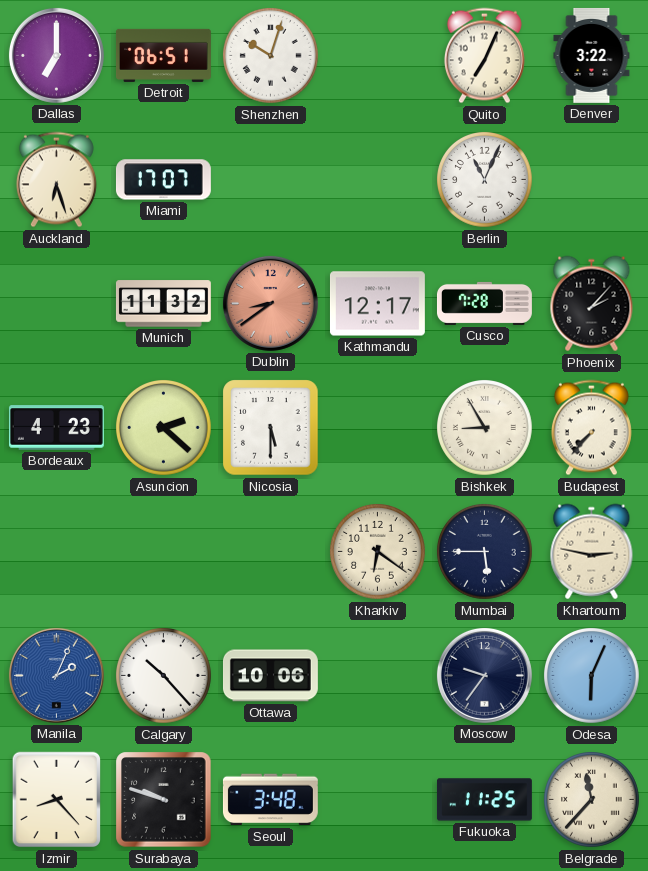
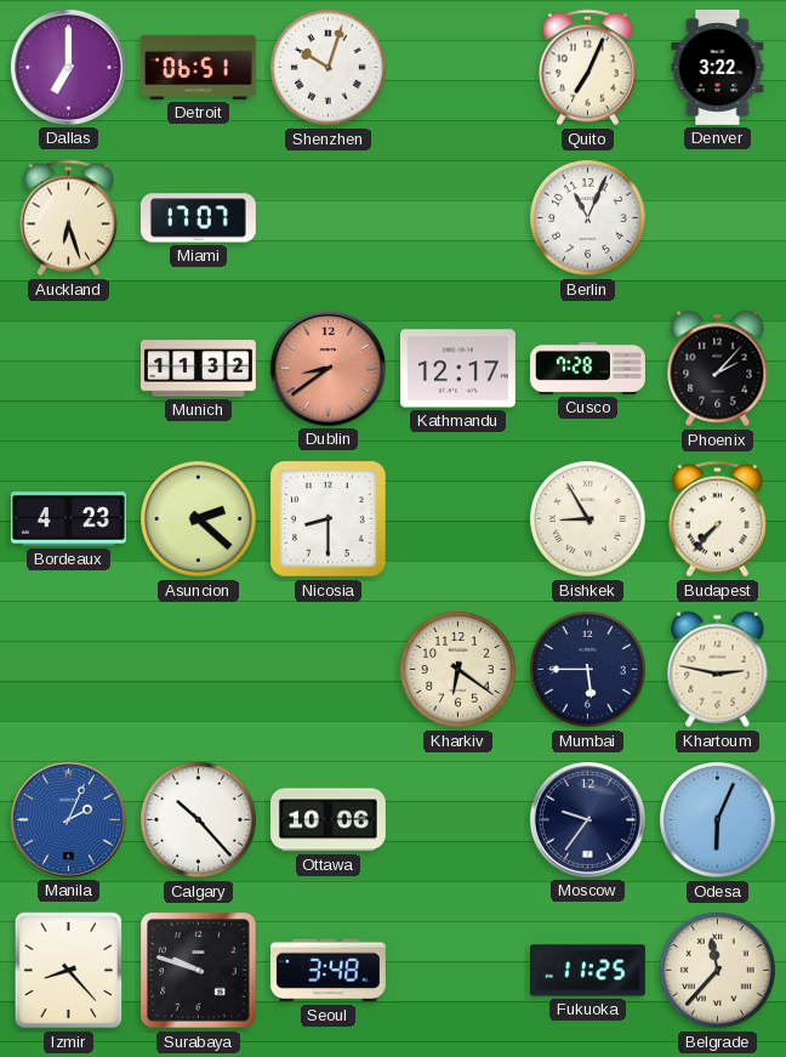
Nicosia: 5:30 -> 8:30
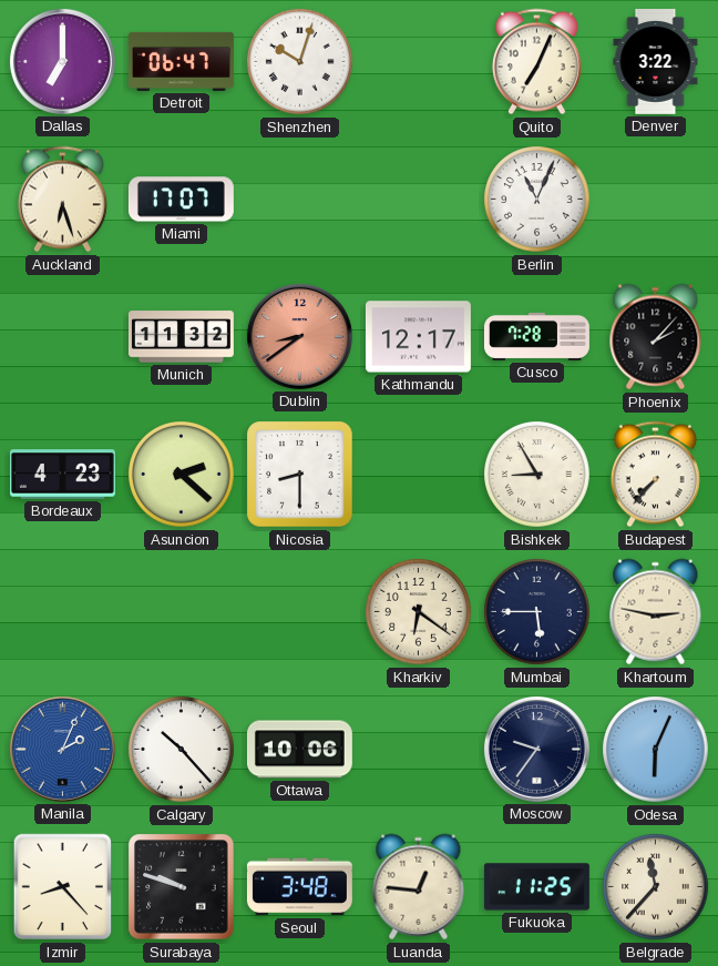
Detroit: 06:51 -> 06:47
Luanda: none -> 12:46
